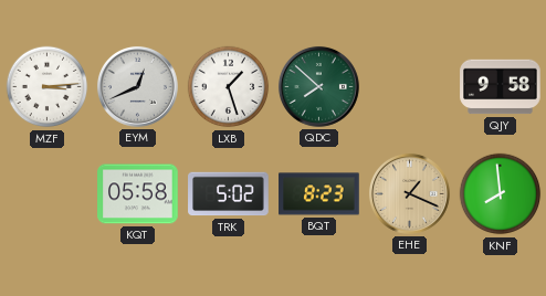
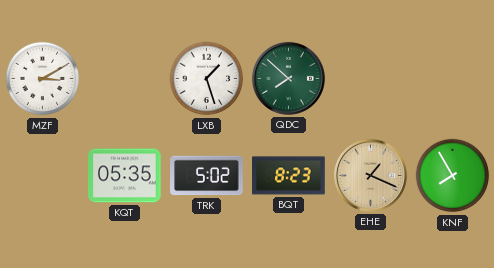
MZF: 3:14 -> 3:10
EYM: 12:41 -> none
QJY: 9:58 -> none
KQT: 05:58 -> 05:35
KNF: 7:59 -> 7:55
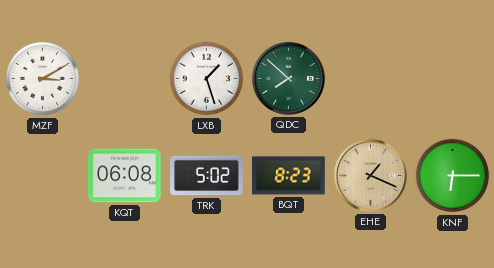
KQT: 05:35 -> 06:08
KNF: 7:55 -> 6:15
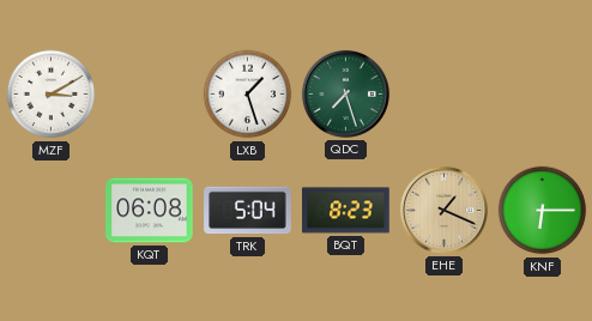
QDC: 7:52 -> 7:27
TRK: 5:02 -> 5:04
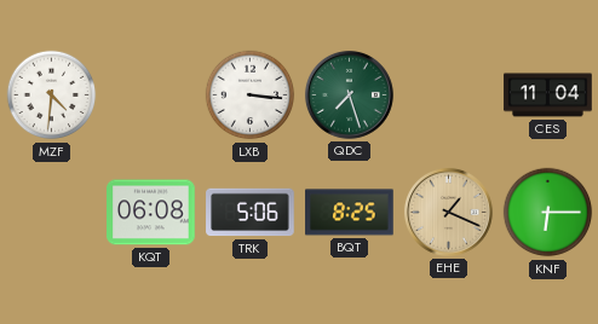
MZF: 3:10 -> 4:31
LXB: 1:27 -> 3:16
CES: none -> 11:04
TRK: 5:04 -> 5:06
BQT: 8:23 -> 8:25
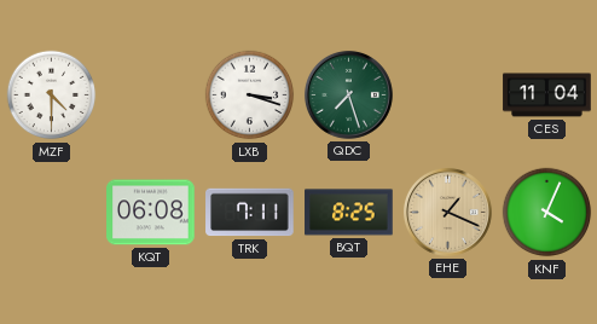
MZF: 4:31 -> 4:30
LXB: 3:16 -> 3:18
TRK: 5:06 -> 7:11
KNF: 6:15 -> 4:04
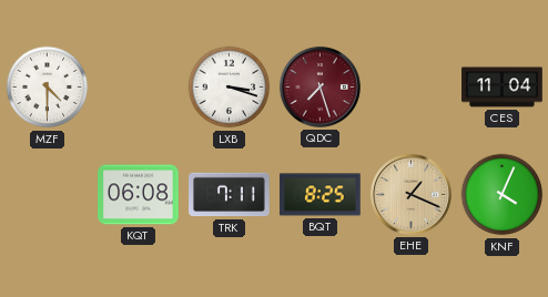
QDC dial: green -> burgundy
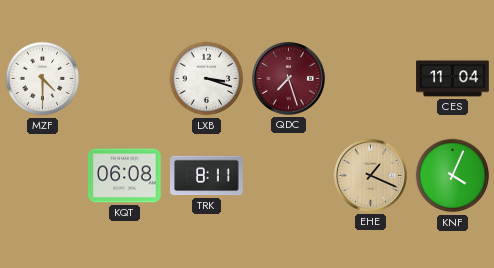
TRK: 7:11 -> 8:11
BQT: 8:25 -> none
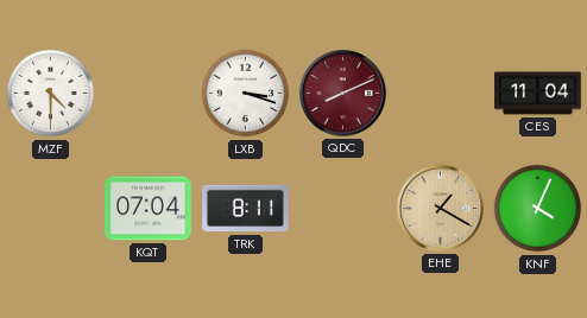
QDC: 7:27 -> 8:11
KQT: 06:08 -> 07:04
EHE: 1:19 -> 1:20
